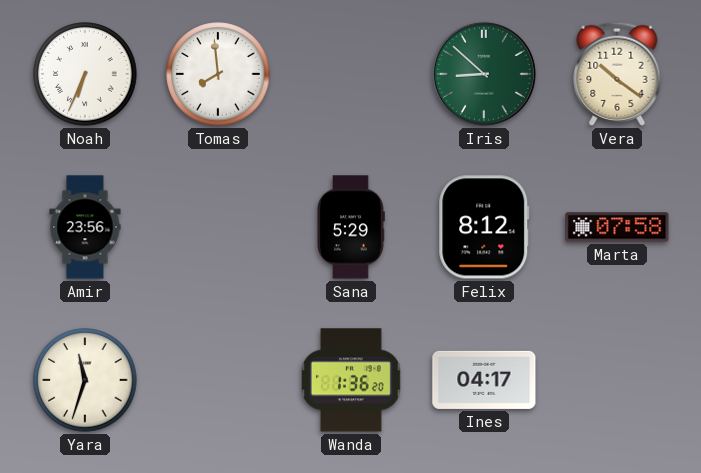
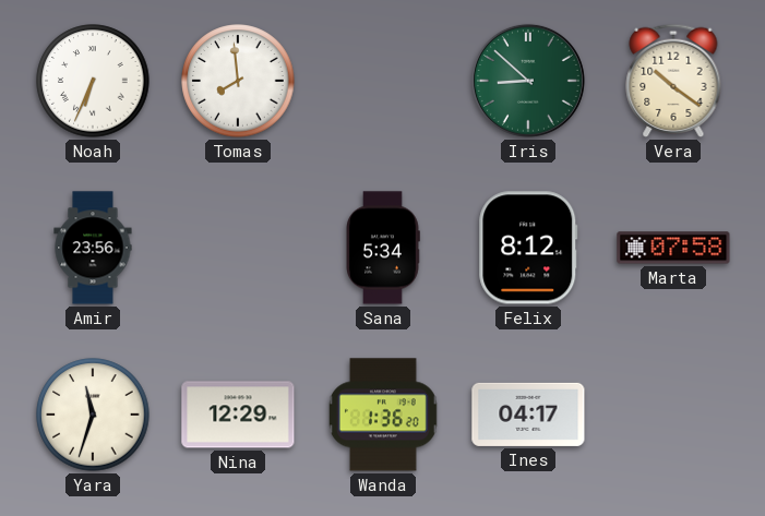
Sana: 5:29 -> 5:34
Nina: none -> 12:29
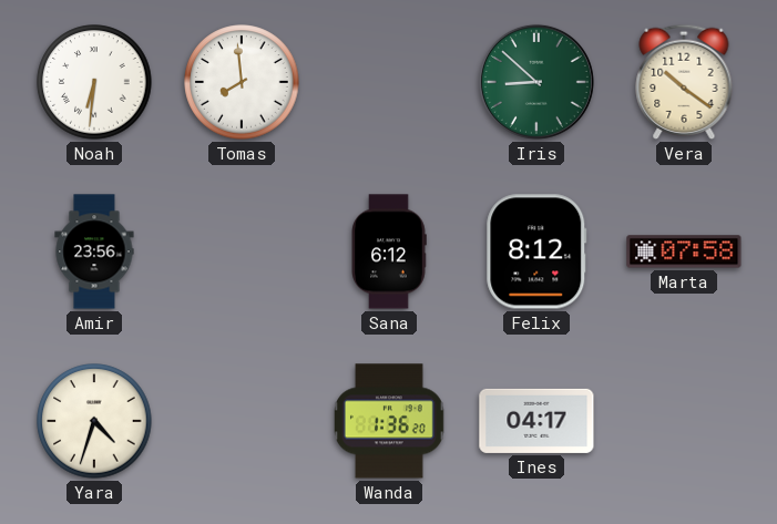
Noah: 6:34 -> 6:31
Sana: 5:34 -> 6:12
Yara: 11:33 -> 4:33
Nina: 12:29 -> none
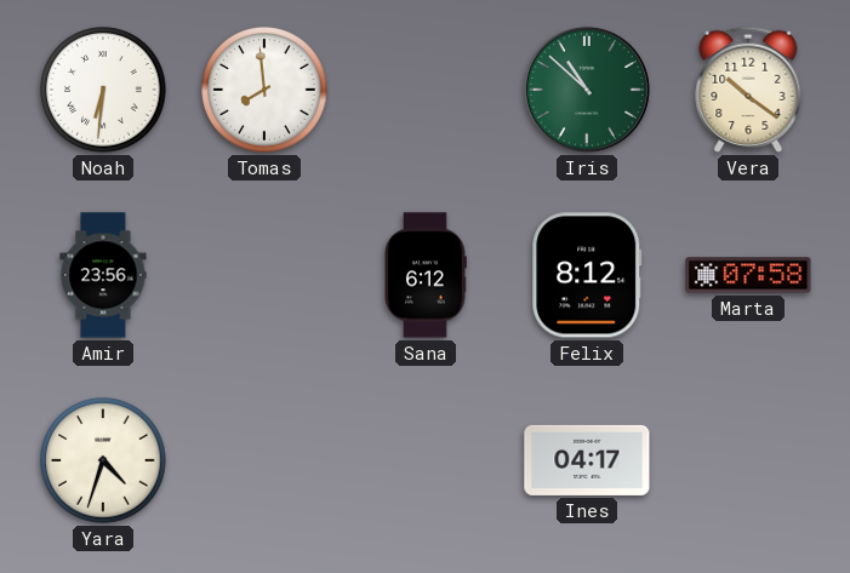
Iris: 8:52 -> 10:52
Wanda: 1:36 -> none
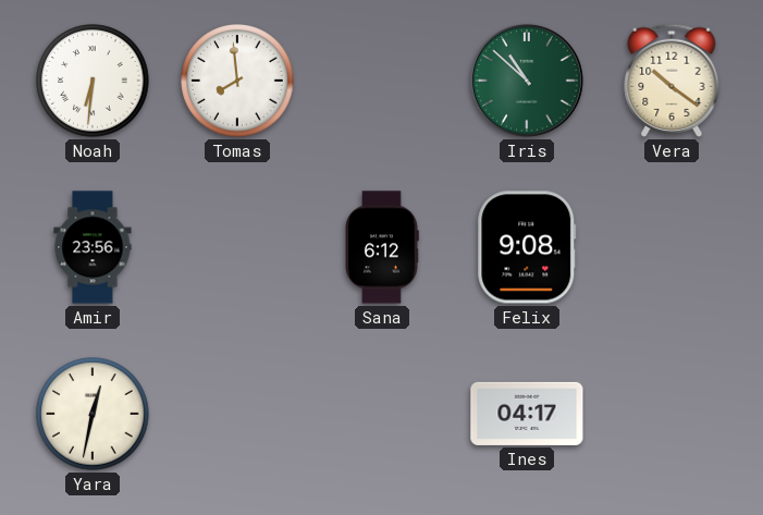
Felix: 8:12 -> 9:08
Marta: 07:58 -> none
Yara: 4:33 -> 12:32
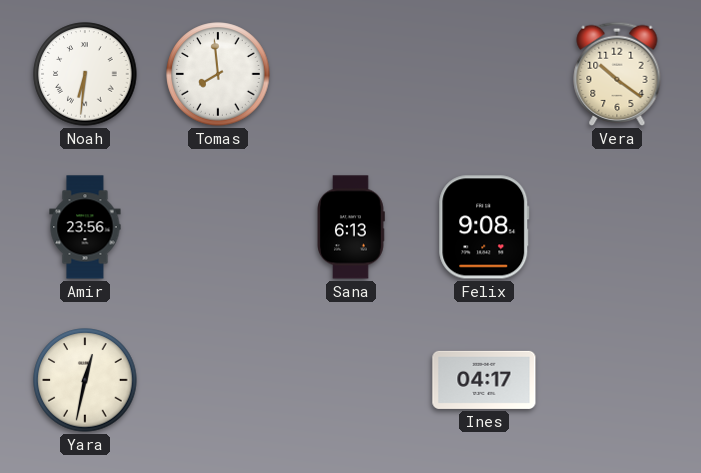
Iris: 10:52 -> none
Sana: 6:12 -> 6:13
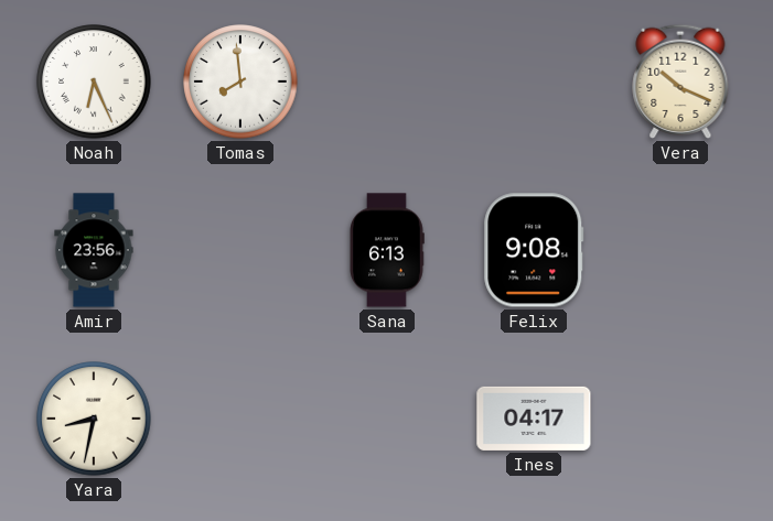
Noah: 6:31 -> 6:26
Vera: 10:21 -> 10:19
Yara: 12:32 -> 8:32
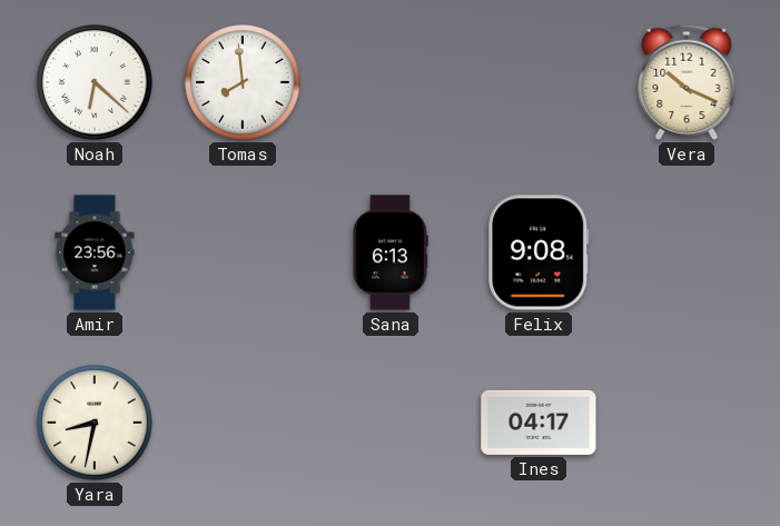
Noah: 6:26 -> 6:22
